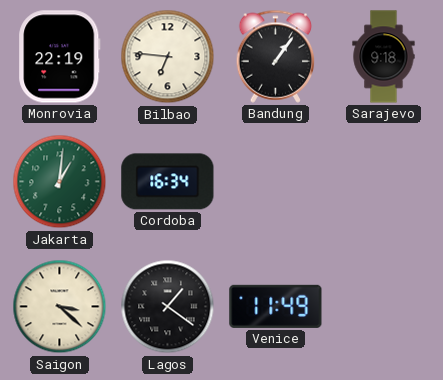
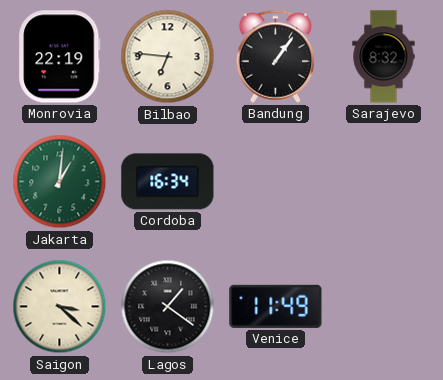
Sarajevo: 9:18 -> 8:32
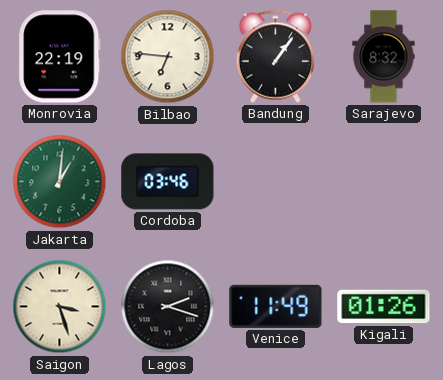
Cordoba: 16:34 -> 03:46
Saigon: 3:22 -> 3:27
Lagos: 1:21 -> 2:18
Kigali: none -> 01:26
